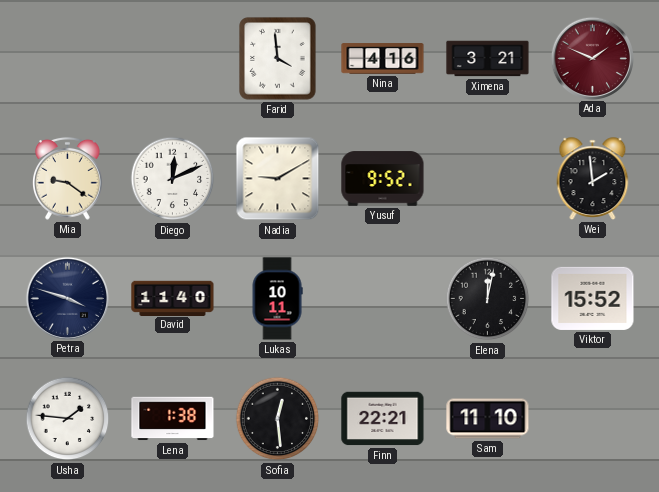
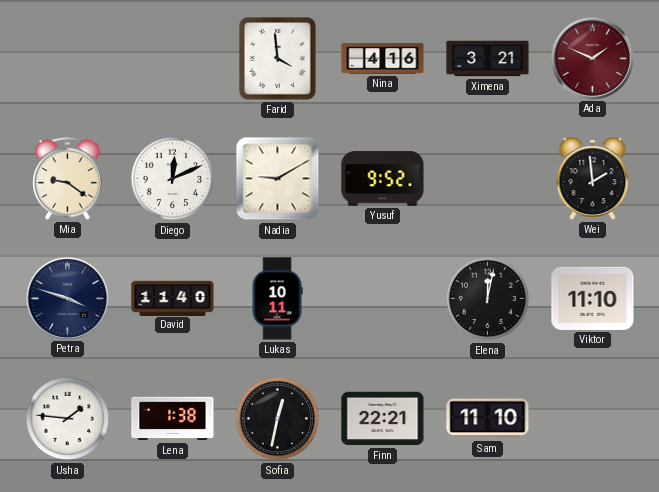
Viktor: 15:52 -> 11:10
Sofia: 12:29 -> 12:32
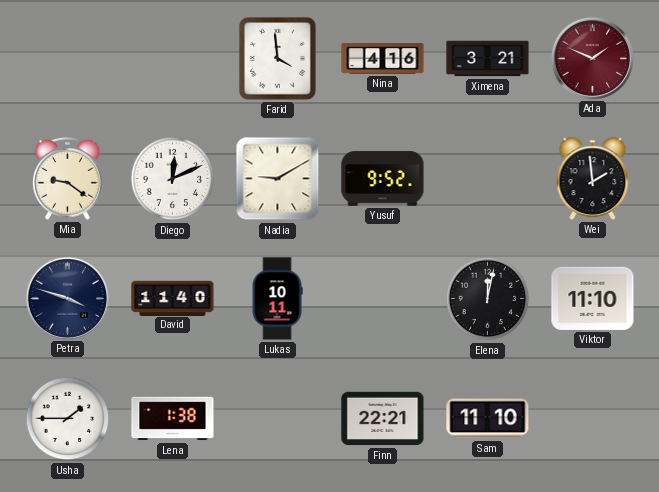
Usha: 1:46 -> 1:45
Sofia: 12:32 -> none
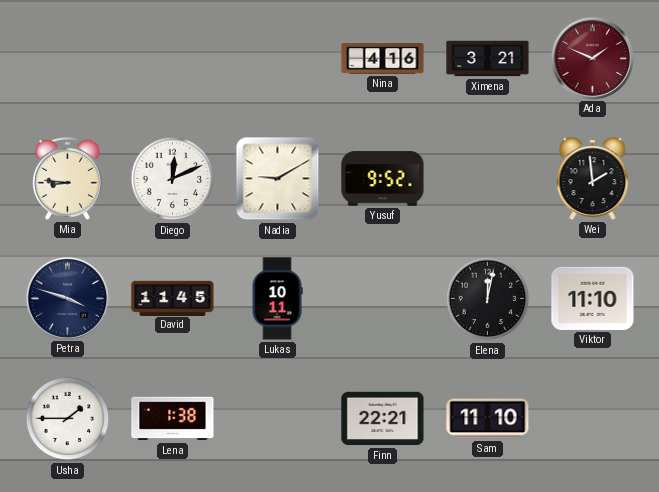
Farid: 3:59 -> none
Mia: 9:21 -> 8:46
David: 11:40 -> 11:45
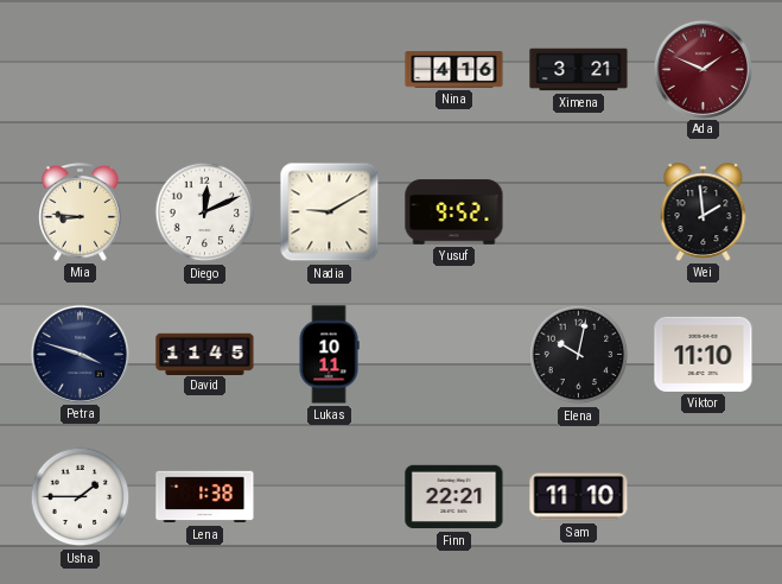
Elena: 12:02 -> 10:02
